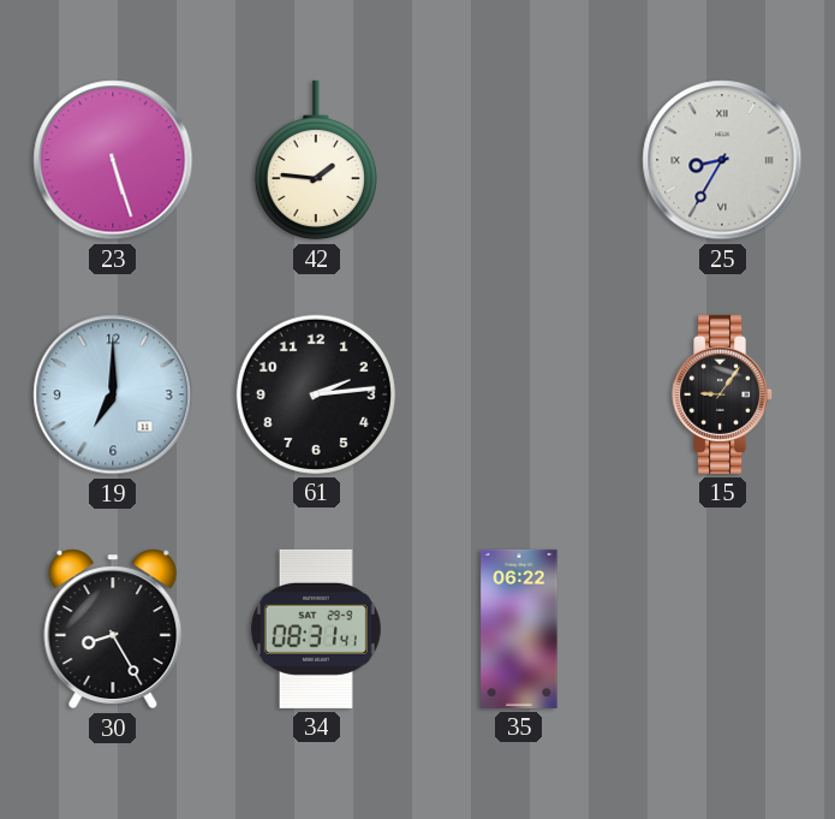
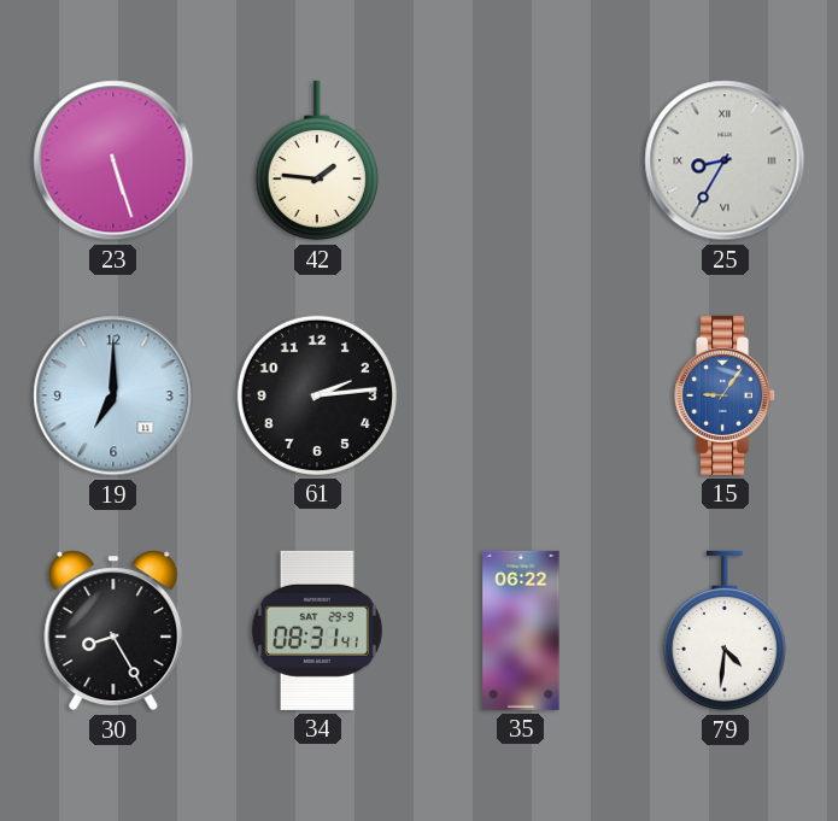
15 dial: black -> blue
79: none -> 4:31
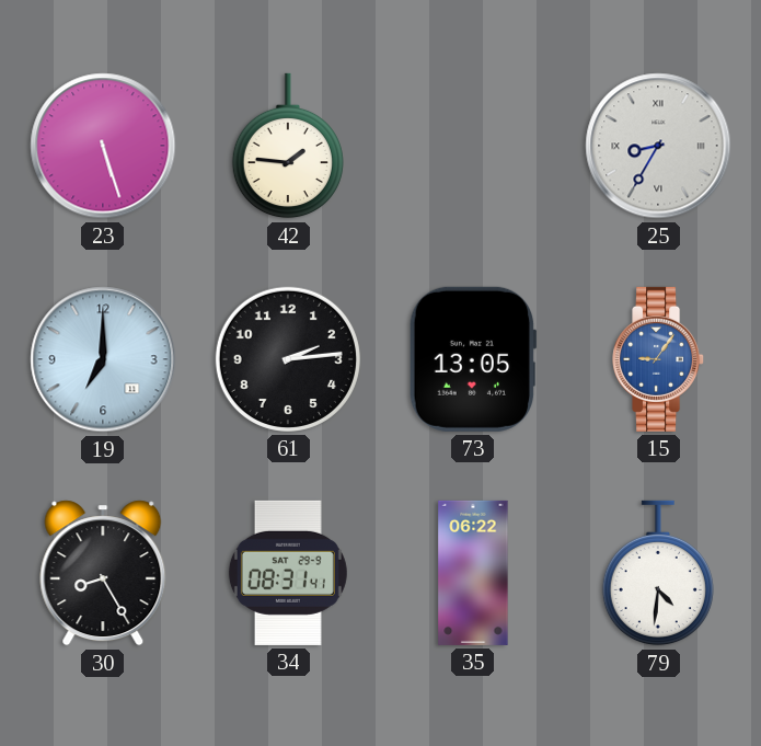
73: none -> 13:05
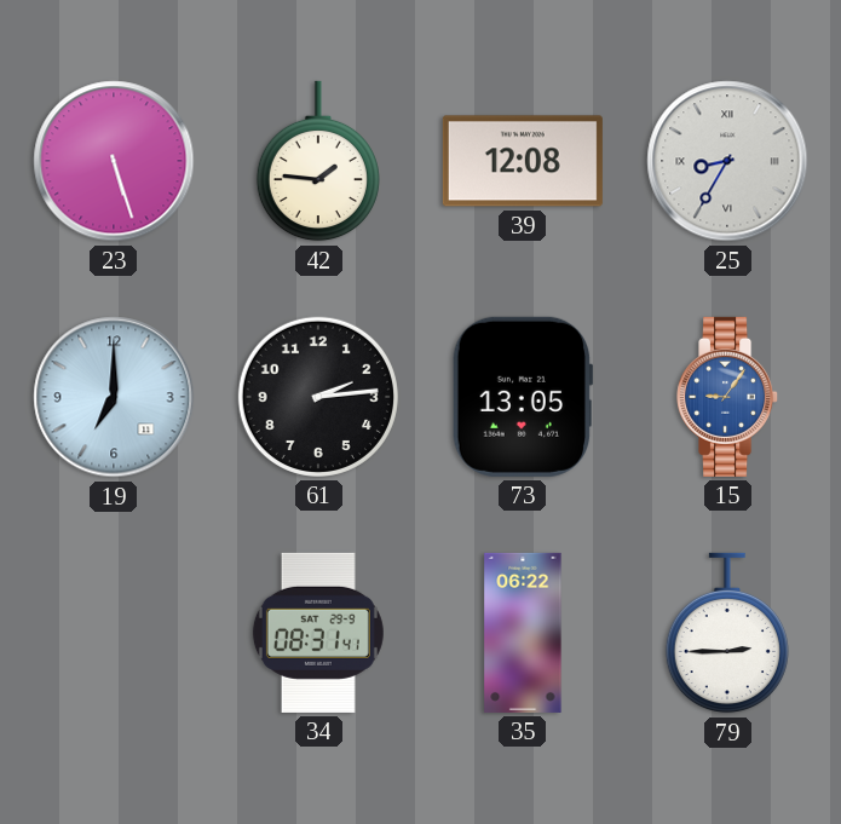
39: none -> 12:08
30: 8:25 -> none
79: 4:31 -> 2:45
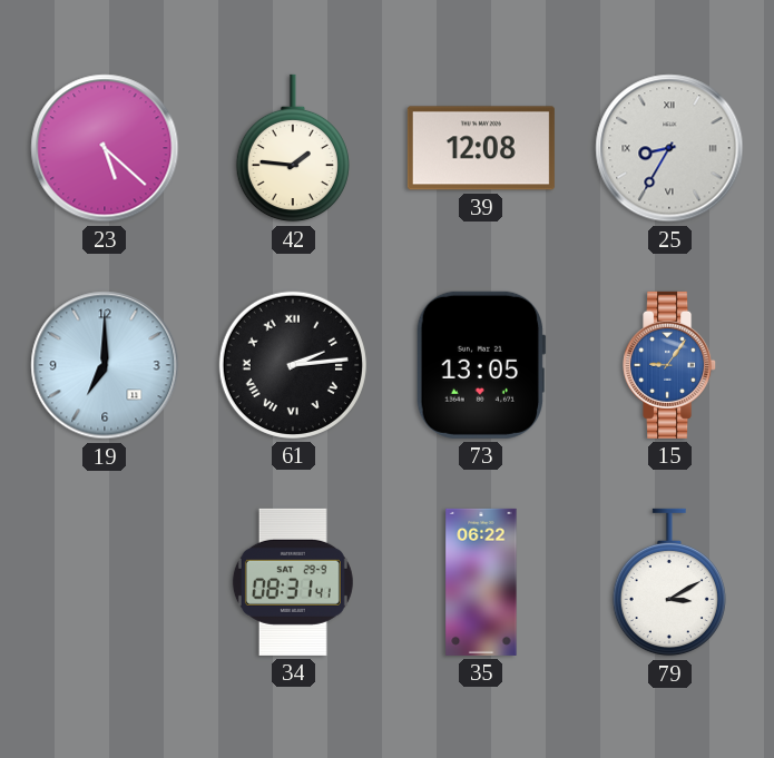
23: 5:27 -> 5:22
61 numerals: Arabic -> Roman
79: 2:45 -> 3:10
